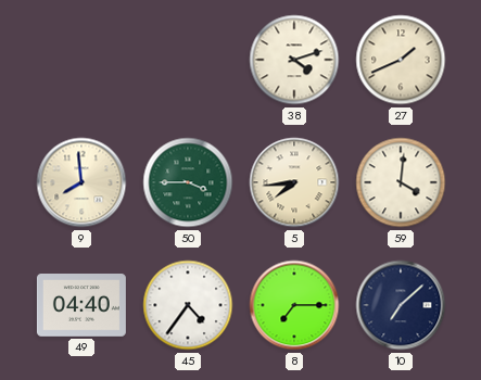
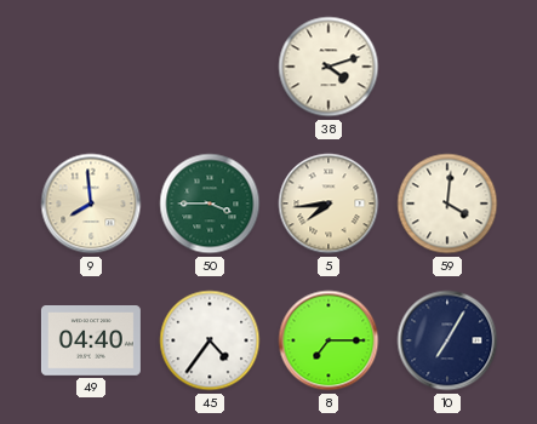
27: 1:41 -> none
10: 7:08 -> 7:05
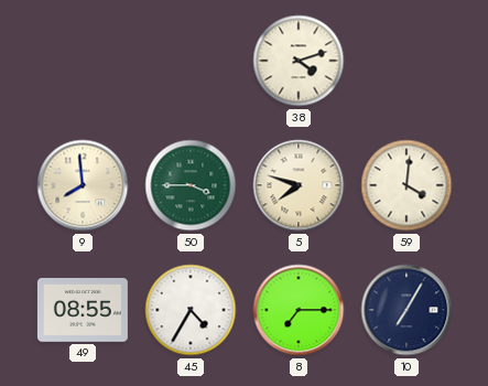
5: 7:44 -> 7:48
49: 04:40 -> 08:55
45: 4:36 -> 4:35
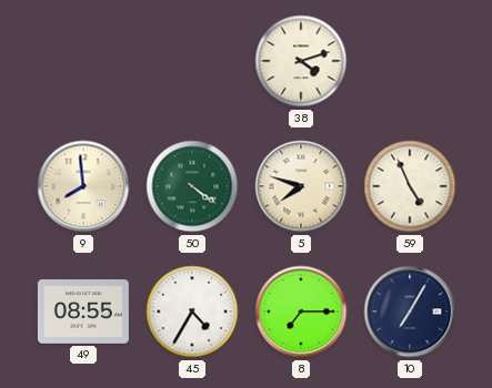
50: 3:45 -> 4:21
59: 4:01 -> 4:56
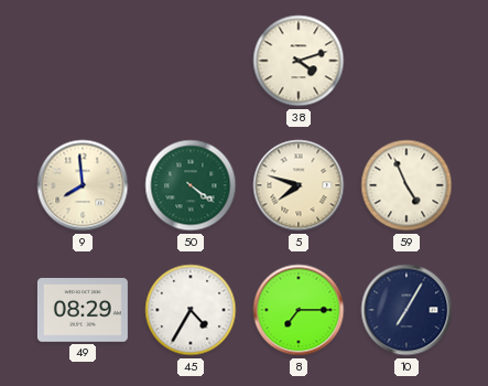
49: 08:55 -> 08:29
